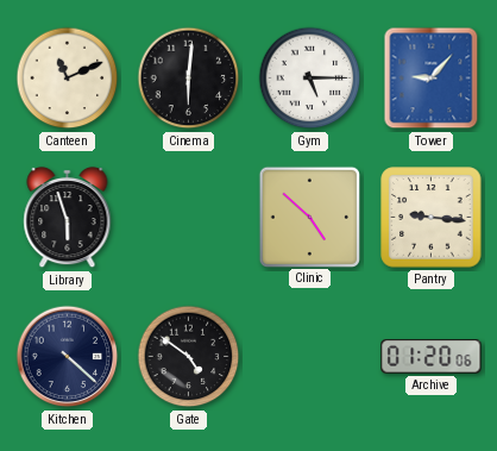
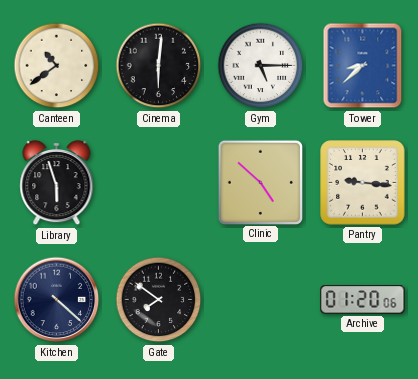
Canteen: 11:11 -> 10:39
Tower: 9:07 -> 8:38
Gate: 4:51 -> 7:51
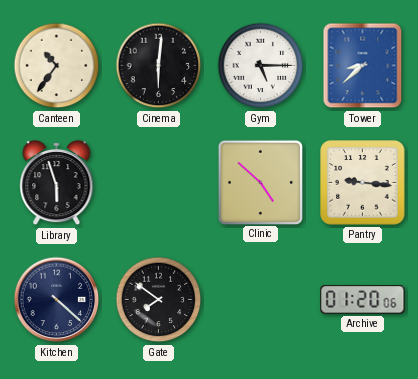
Canteen: 10:39 -> 10:36
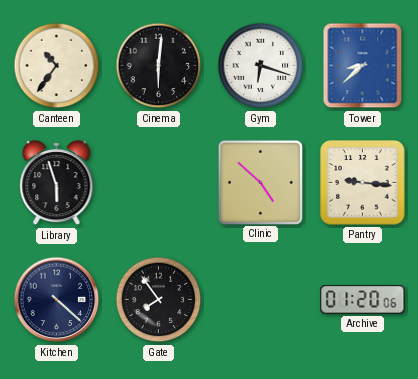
Gym: 5:15 -> 6:18
Gate: 7:51 -> 7:54
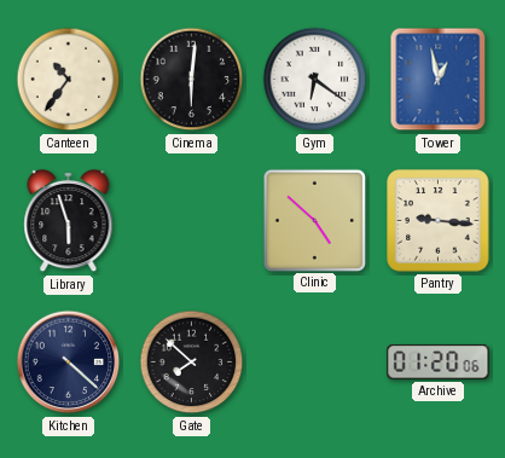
Gym: 6:18 -> 6:21
Tower: 8:38 -> 12:58
Gate: 7:54 -> 7:52
